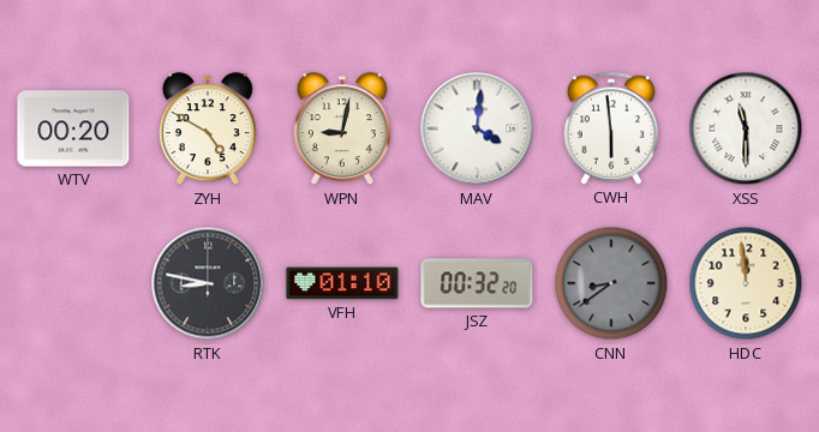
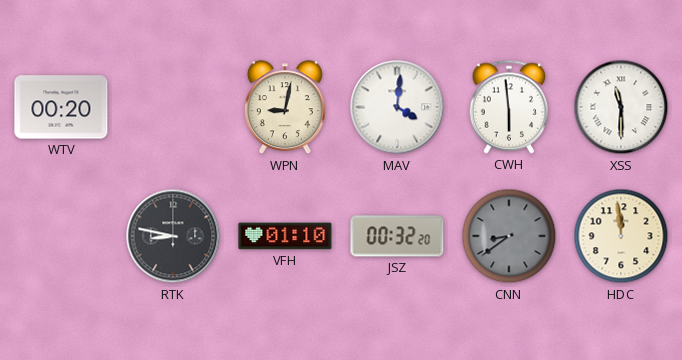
ZYH: 4:50 -> none
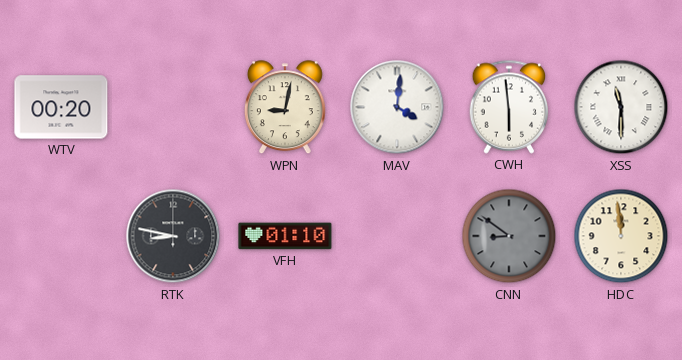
JSZ: 00:32 -> none
CNN: 8:39 -> 8:51
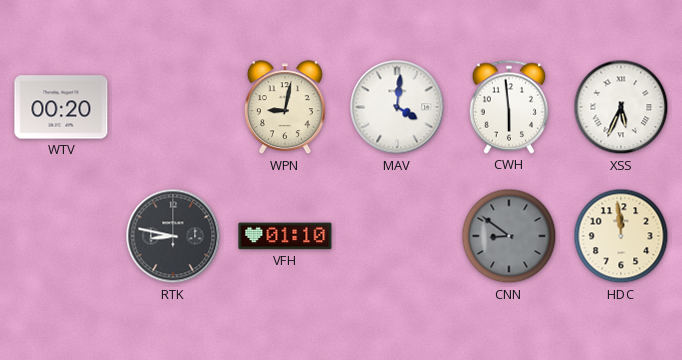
XSS: 11:30 -> 5:34
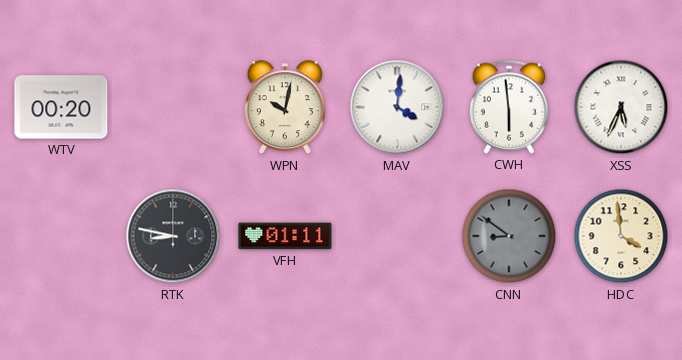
WPN: 9:02 -> 10:02
VFH: 01:10 -> 01:11
HDC: 11:59 -> 3:59
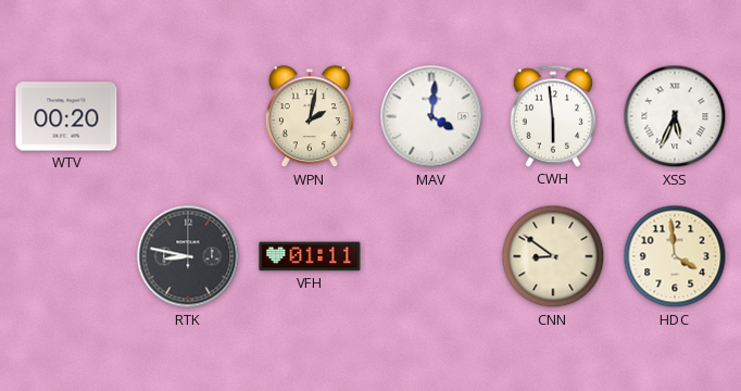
WPN: 10:02 -> 2:02
CNN dial: grey -> cream
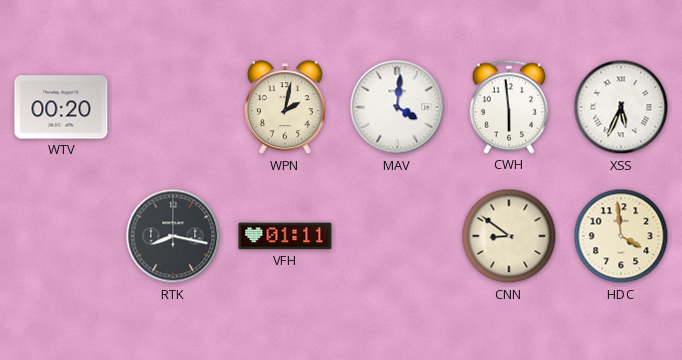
RTK: 8:47 -> 8:17
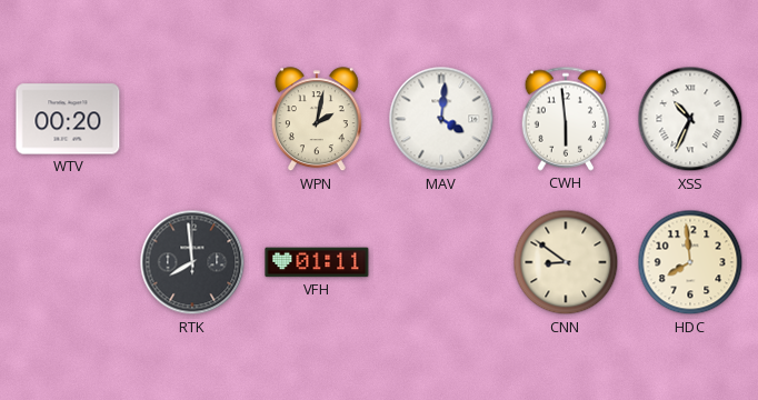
XSS: 5:34 -> 10:34
RTK: 8:17 -> 7:59
HDC: 3:59 -> 7:59
